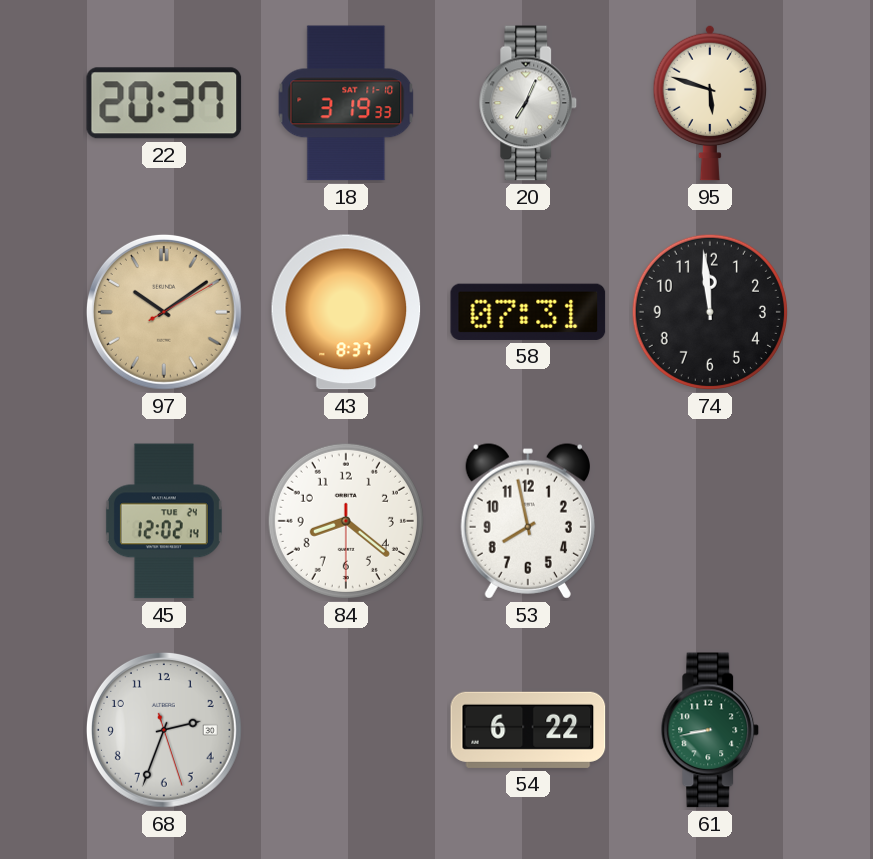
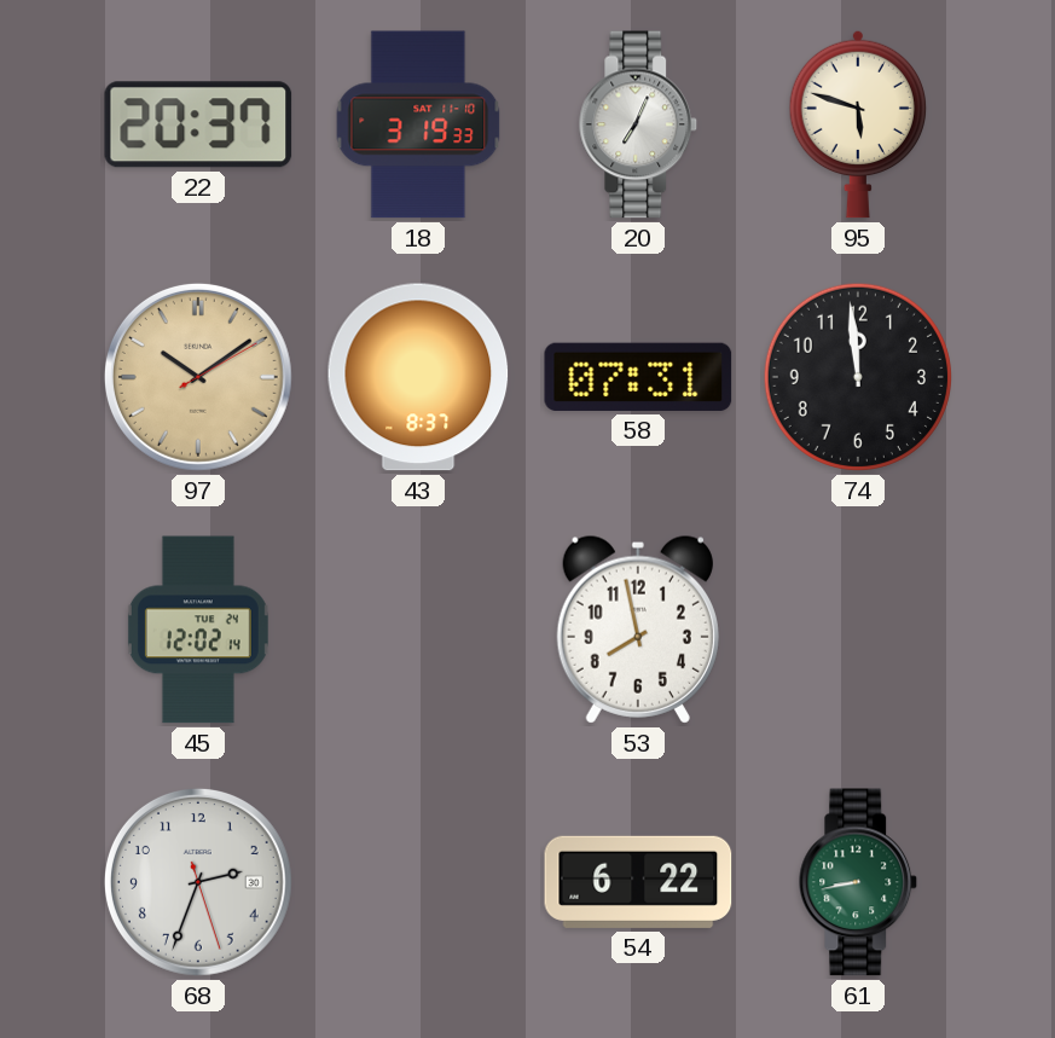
84: 8:21 -> none
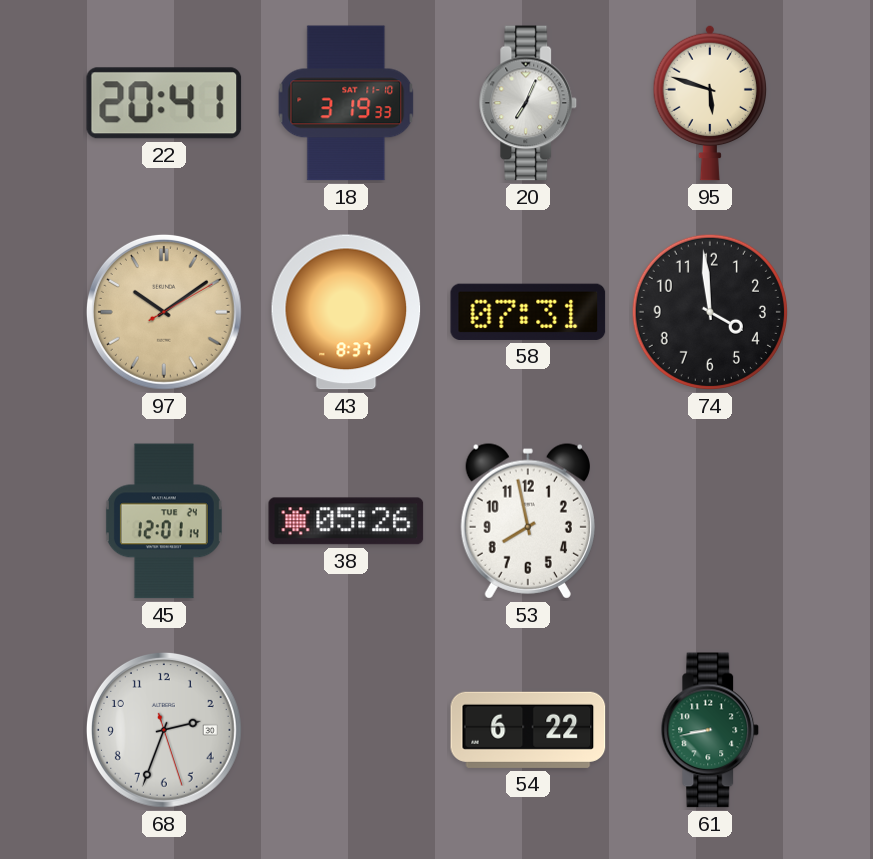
22: 20:37 -> 20:41
74: 11:59 -> 3:59
45: 12:02 -> 12:01
38: none -> 05:26
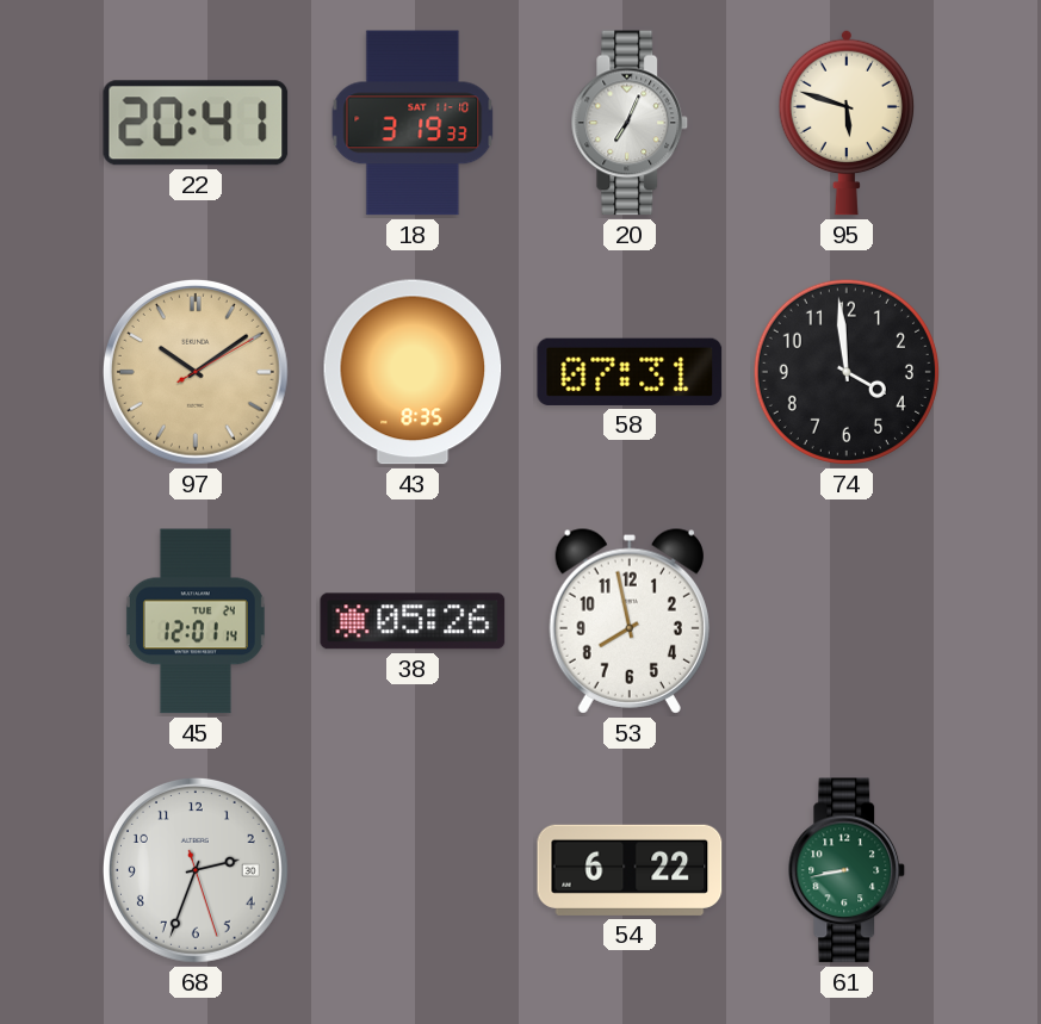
43: 8:37 -> 8:35
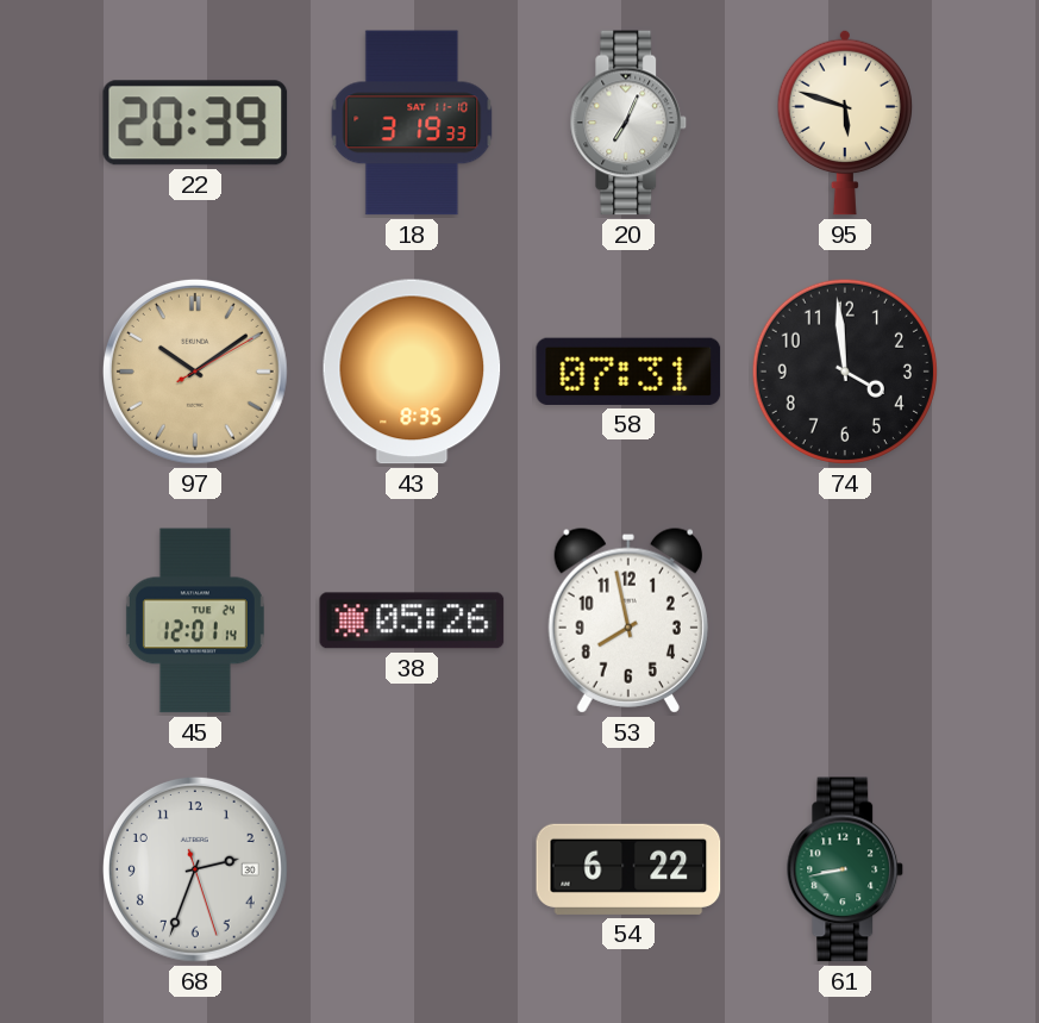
22: 20:41 -> 20:39
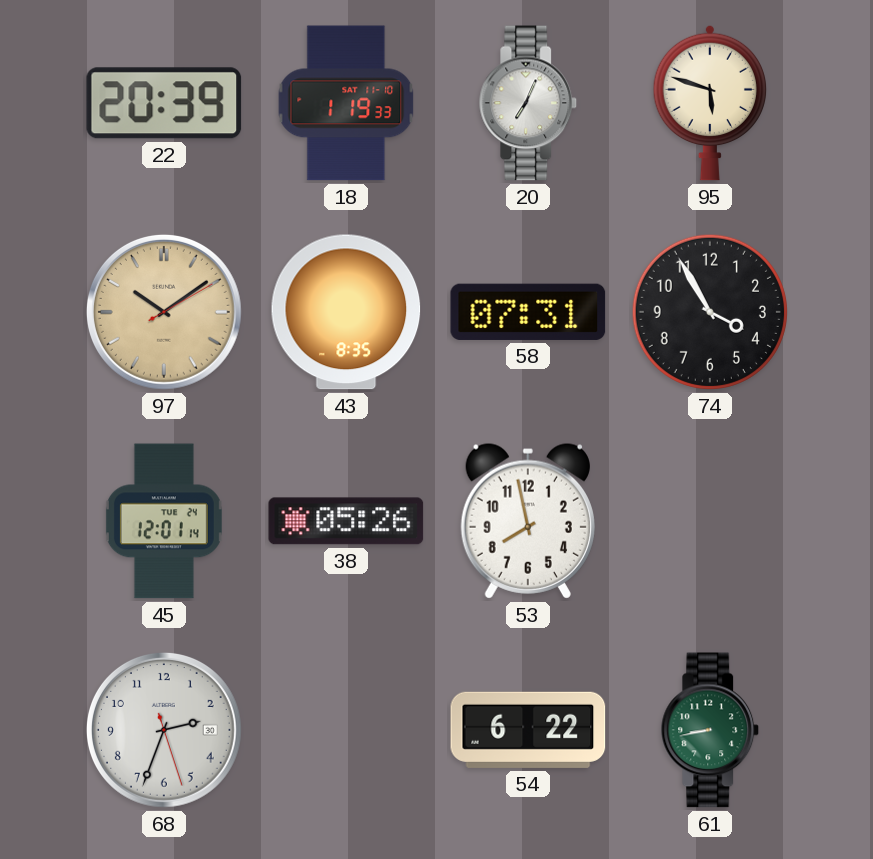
18: 3:19 -> 1:19
74: 3:59 -> 3:55
